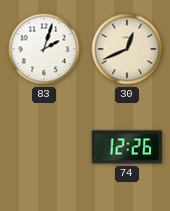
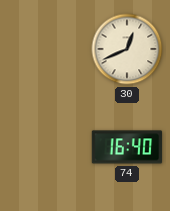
83: 2:03 -> none
74: 12:26 -> 16:40
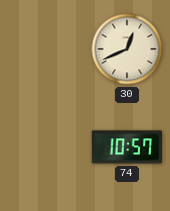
74: 16:40 -> 10:57
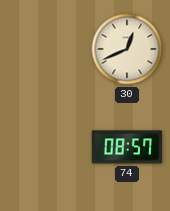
74: 10:57 -> 08:57
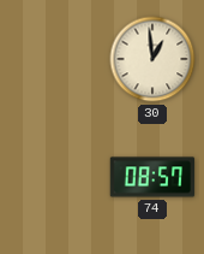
30: 12:41 -> 12:59
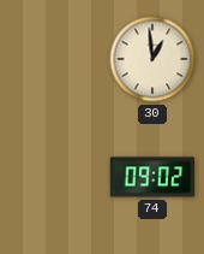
74: 08:57 -> 09:02
